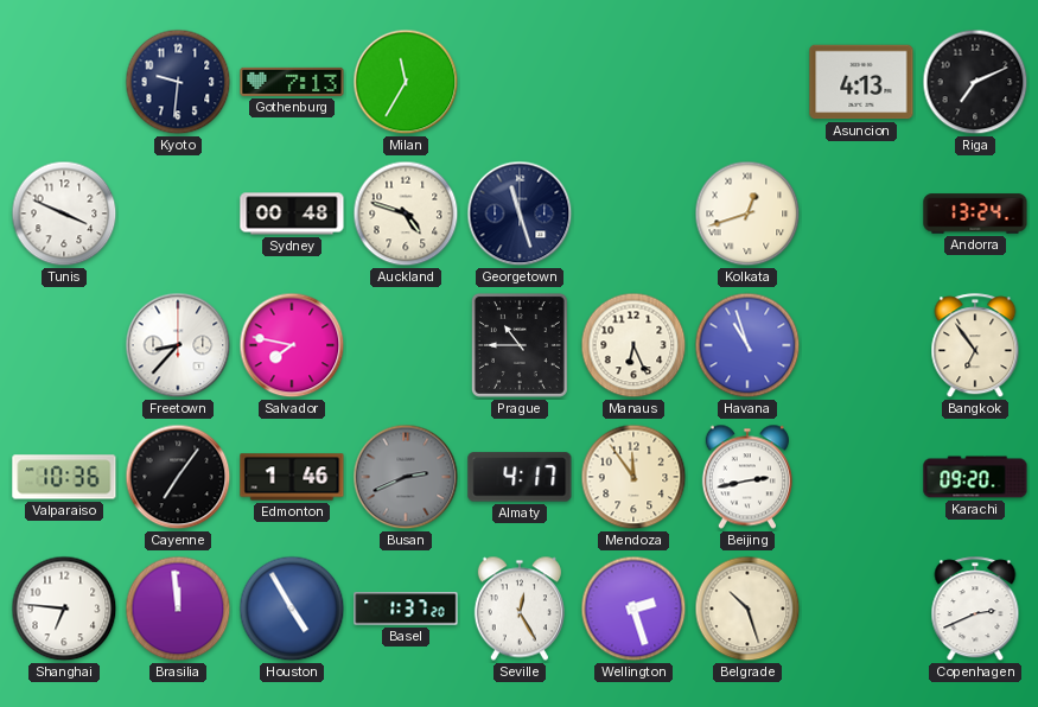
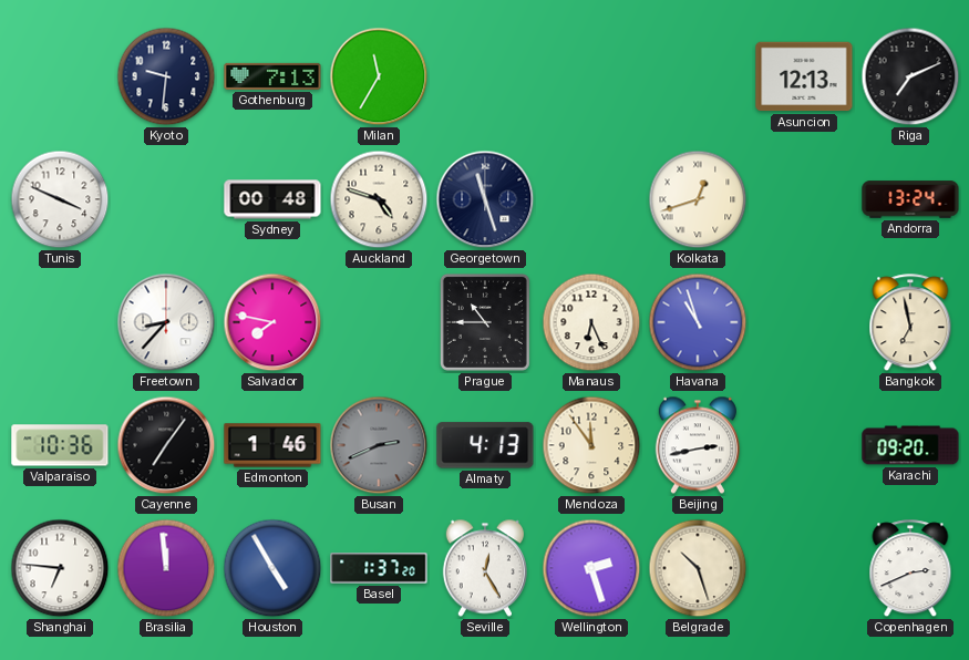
Asuncion: 4:13 -> 12:13
Bangkok: 6:54 -> 6:58
Almaty: 4:17 -> 4:13
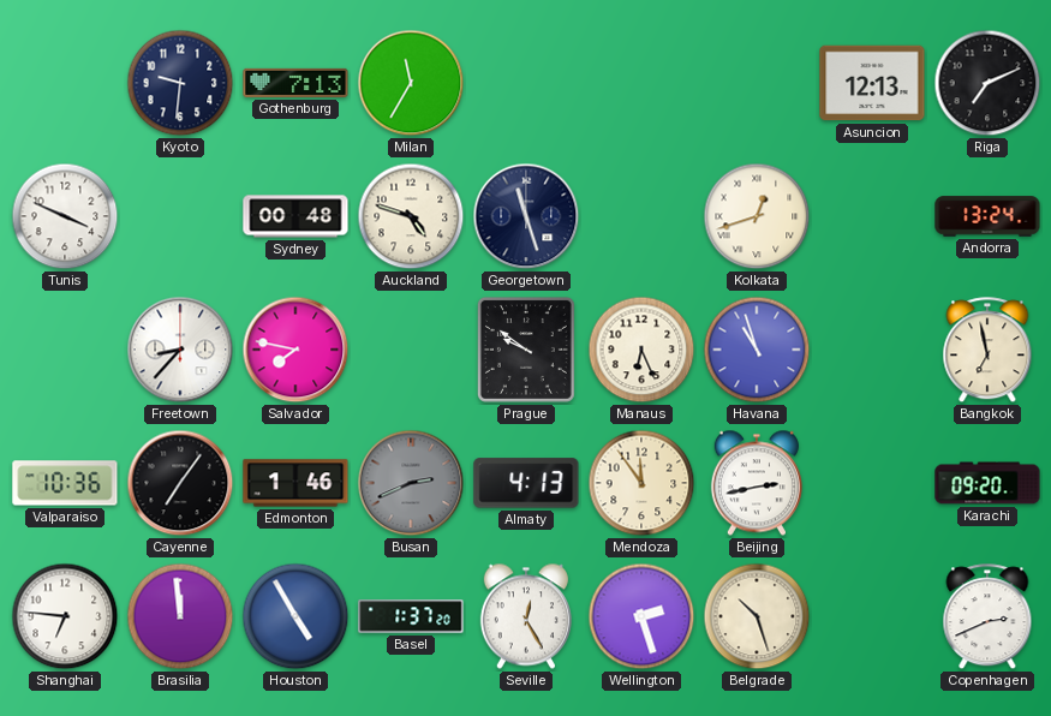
Prague: 10:45 -> 9:51
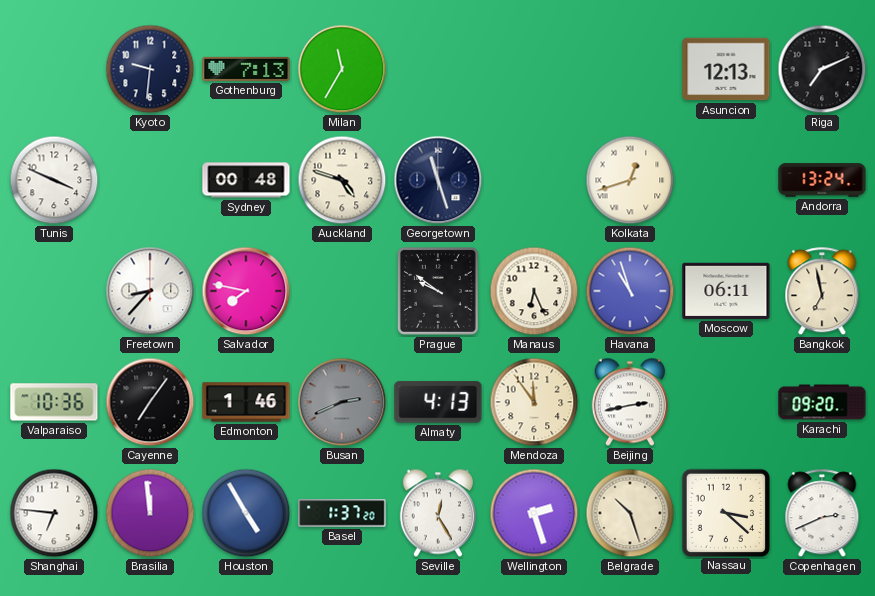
Moscow: none -> 06:11
Nassau: none -> 3:22
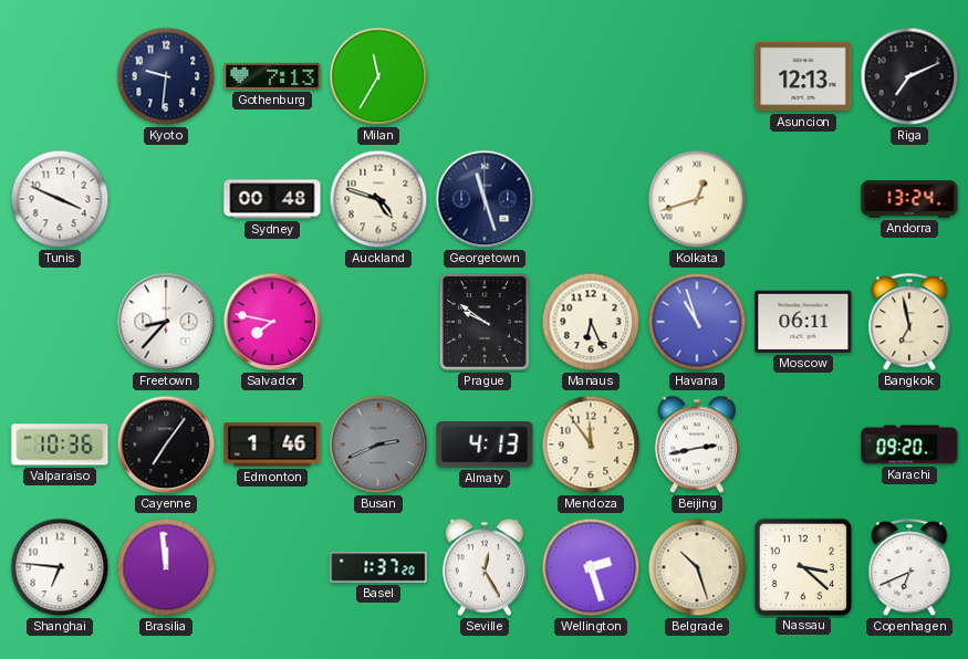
Houston: 4:55 -> none
Copenhagen: 2:41 -> 6:41
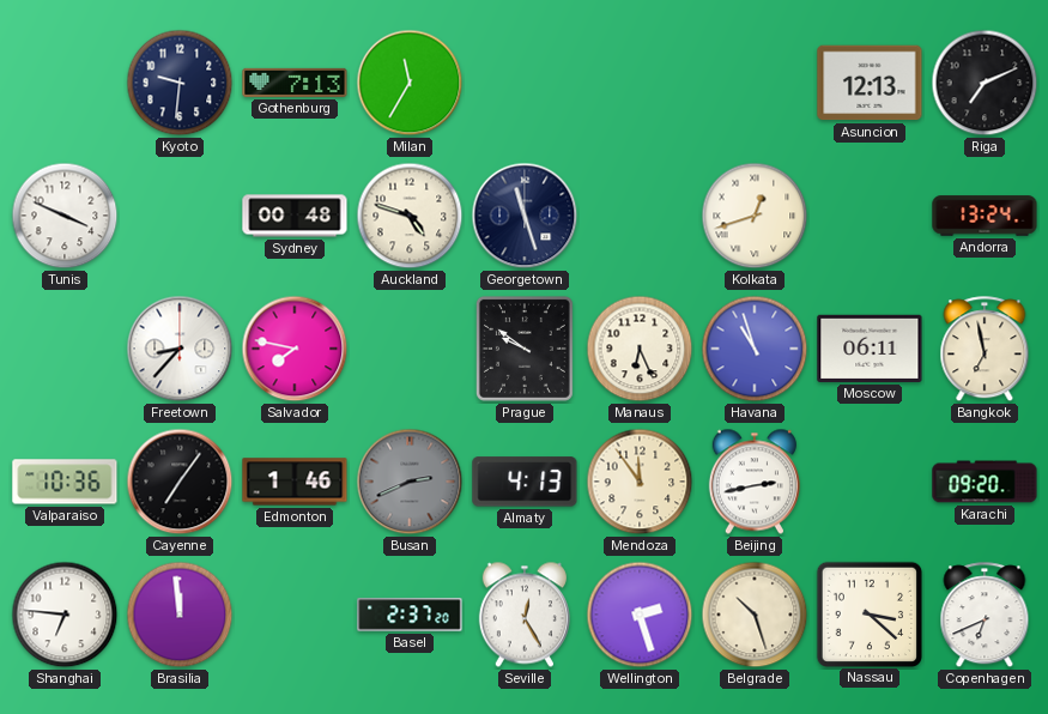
Basel: 1:37 -> 2:37
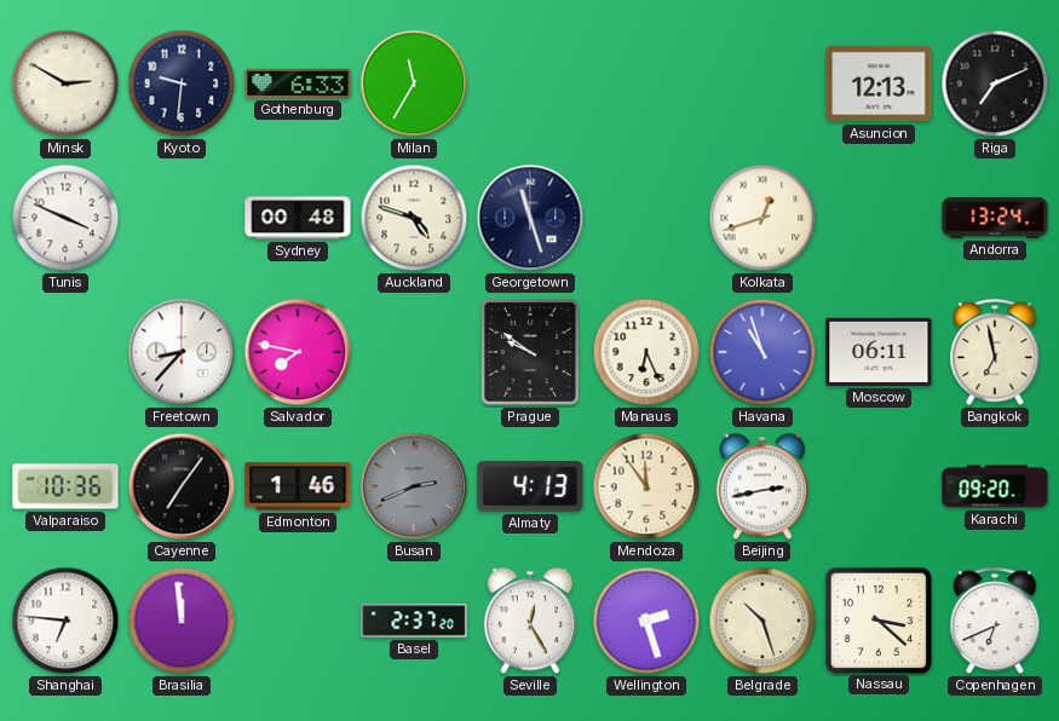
Minsk: none -> 2:50
Gothenburg: 7:13 -> 6:33
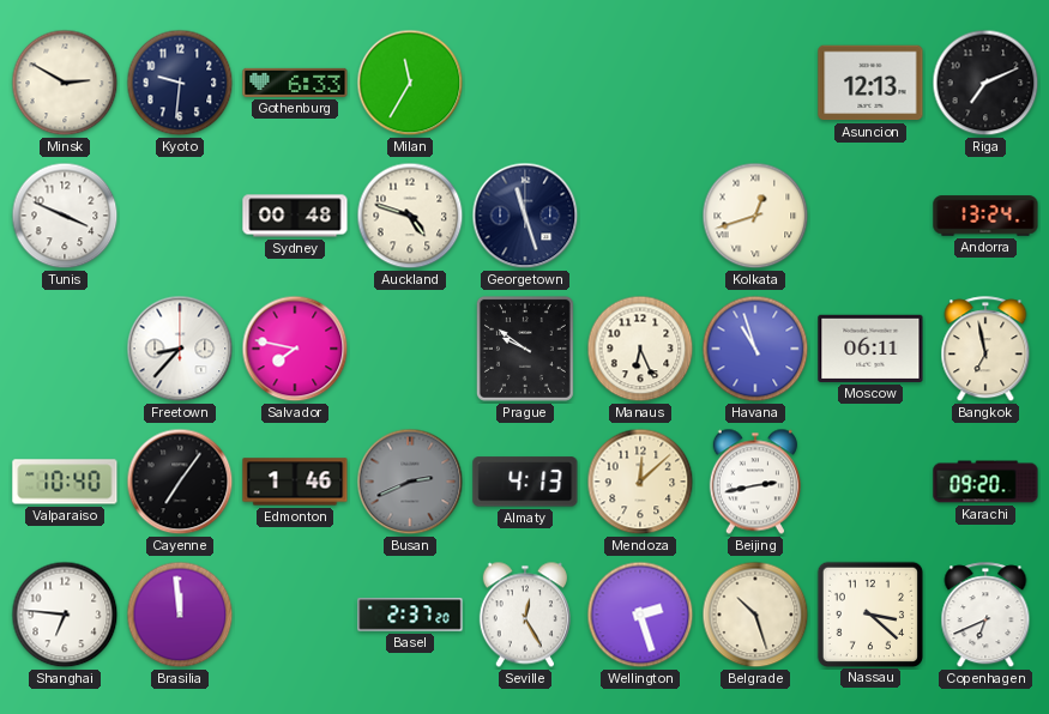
Valparaiso: 10:36 -> 10:40
Mendoza: 11:54 -> 12:08
